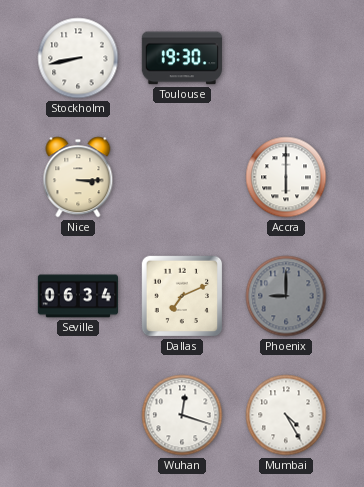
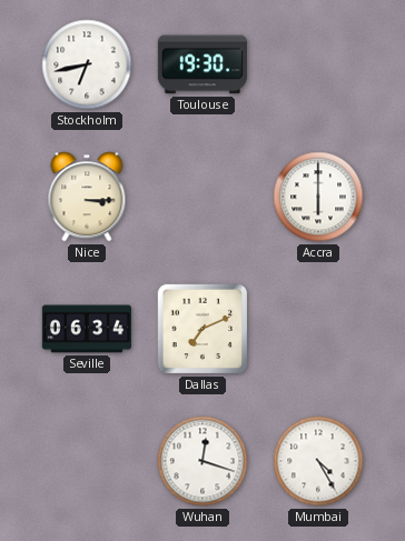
Stockholm: 8:43 -> 6:43
Phoenix: 9:00 -> none
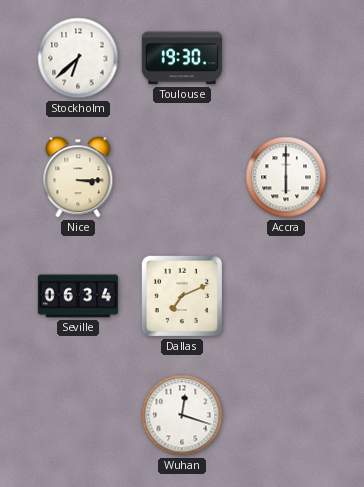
Stockholm: 6:43 -> 6:38
Mumbai: 4:25 -> none
